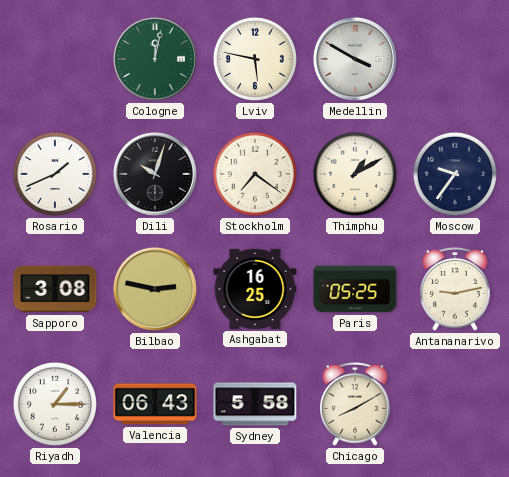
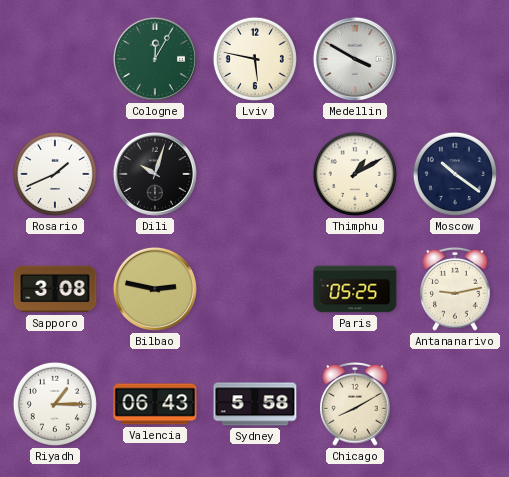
Cologne: 12:02 -> 12:05
Stockholm: 7:21 -> none
Moscow: 9:36 -> 10:21
Ashgabat: 16:25 -> none
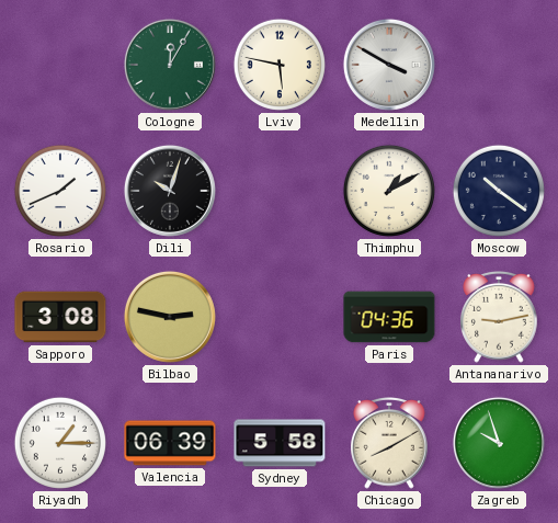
Paris: 05:25 -> 04:36
Valencia: 06:43 -> 06:39
Zagreb: none -> 9:57
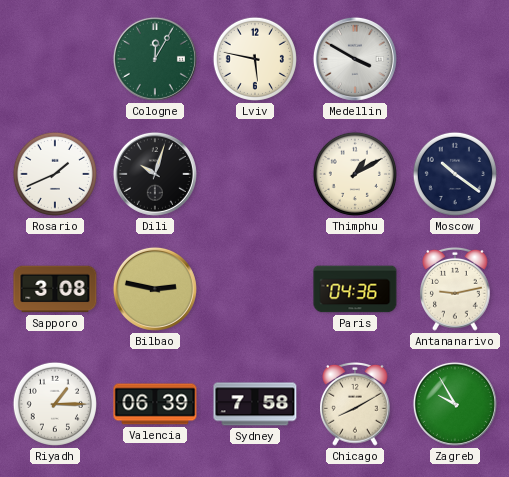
Sydney: 5:58 -> 7:58
Zagreb: 9:57 -> 9:55
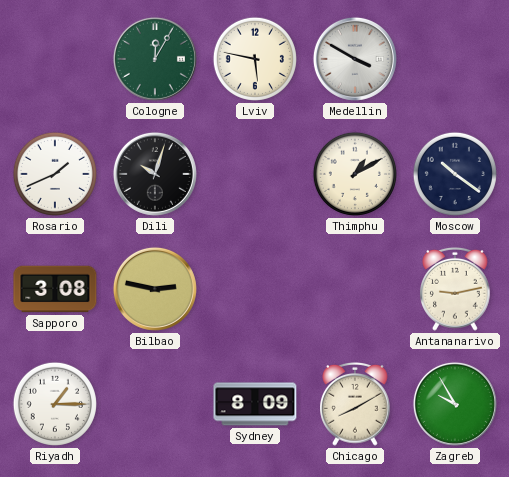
Paris: 04:36 -> none
Valencia: 06:39 -> none
Sydney: 7:58 -> 8:09
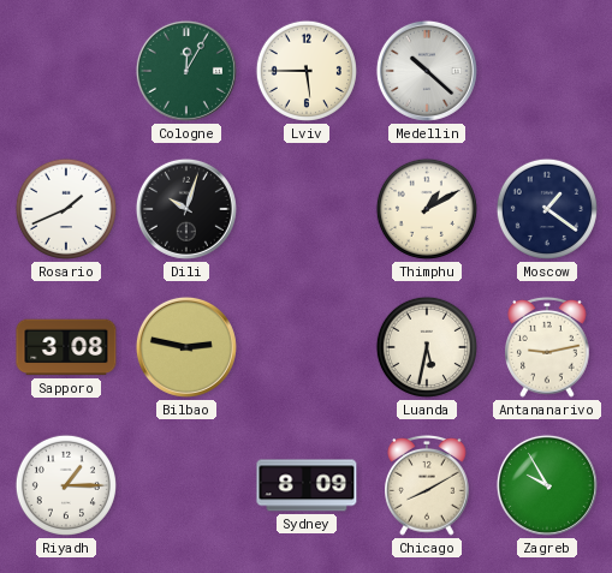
Lviv: 5:47 -> 5:45
Medellin: 3:50 -> 10:22
Moscow: 10:21 -> 1:21
Luanda: none -> 5:32
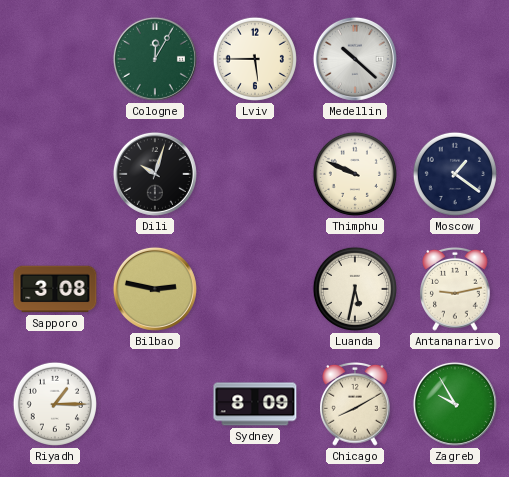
Rosario: 1:41 -> none
Thimphu: 1:10 -> 9:49
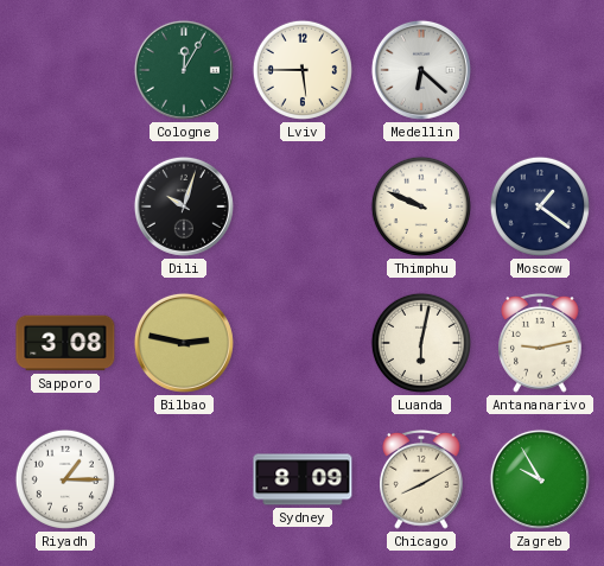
Medellin: 10:22 -> 6:22
Luanda: 5:32 -> 6:02
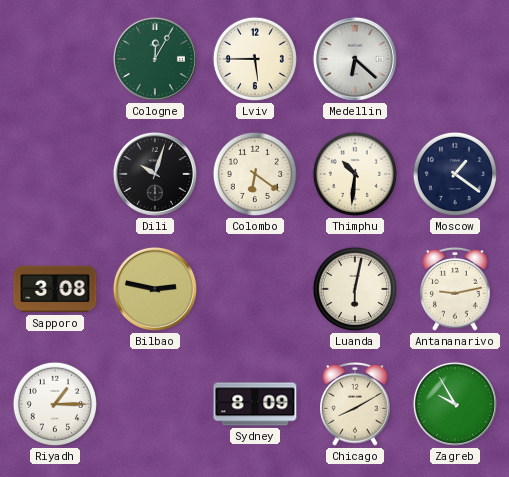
Colombo: none -> 6:21
Thimphu: 9:49 -> 10:31
